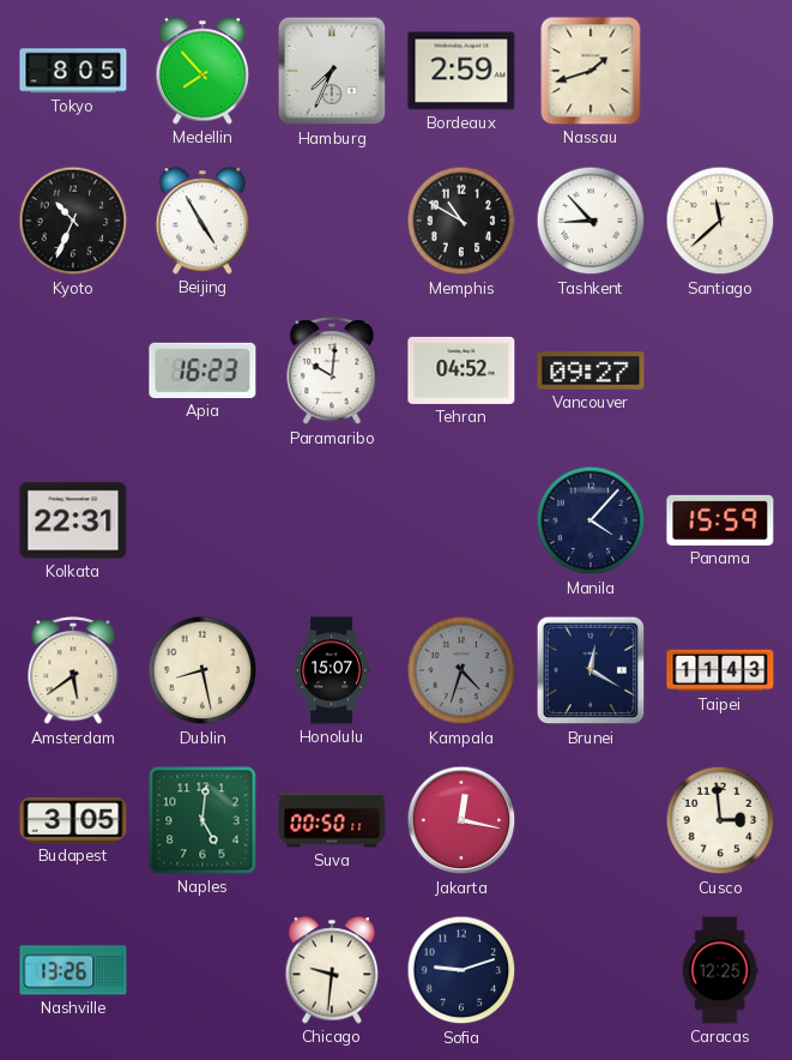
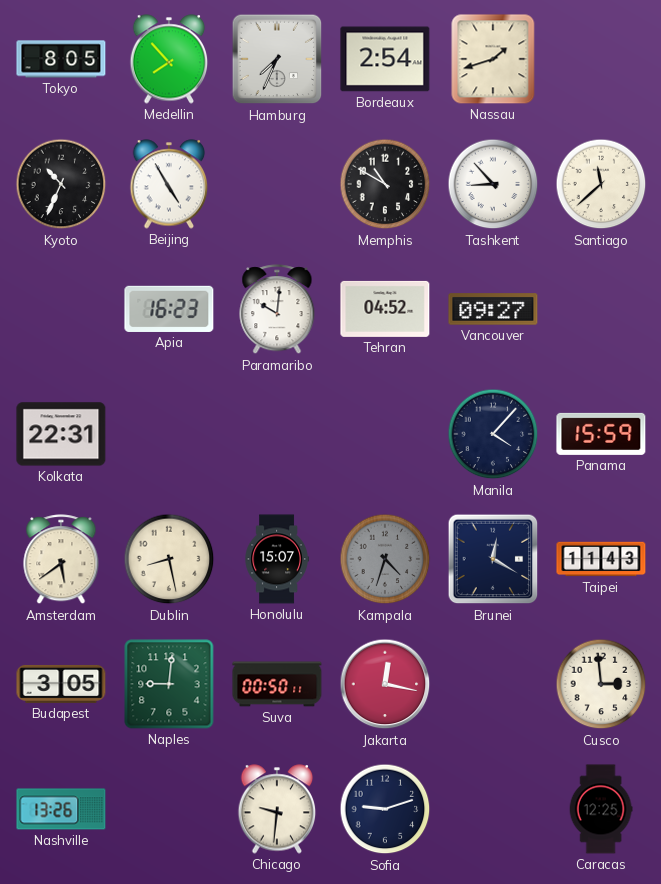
Bordeaux: 2:59 -> 2:54
Naples: 5:01 -> 9:01
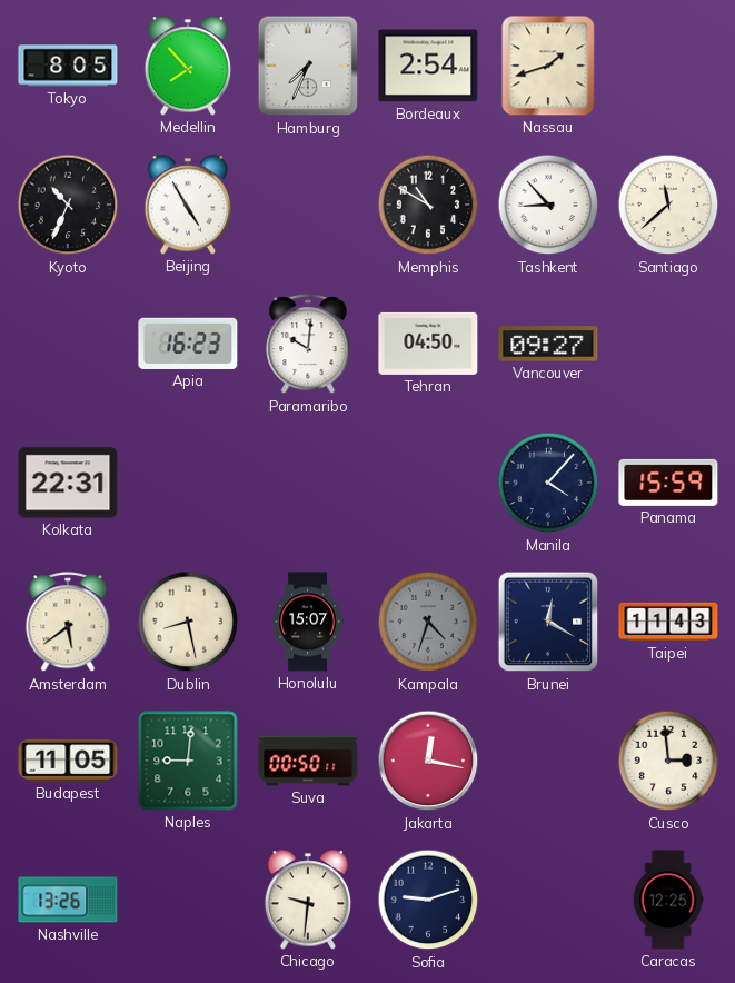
Tehran: 04:52 -> 04:50
Budapest: 3:05 -> 11:05
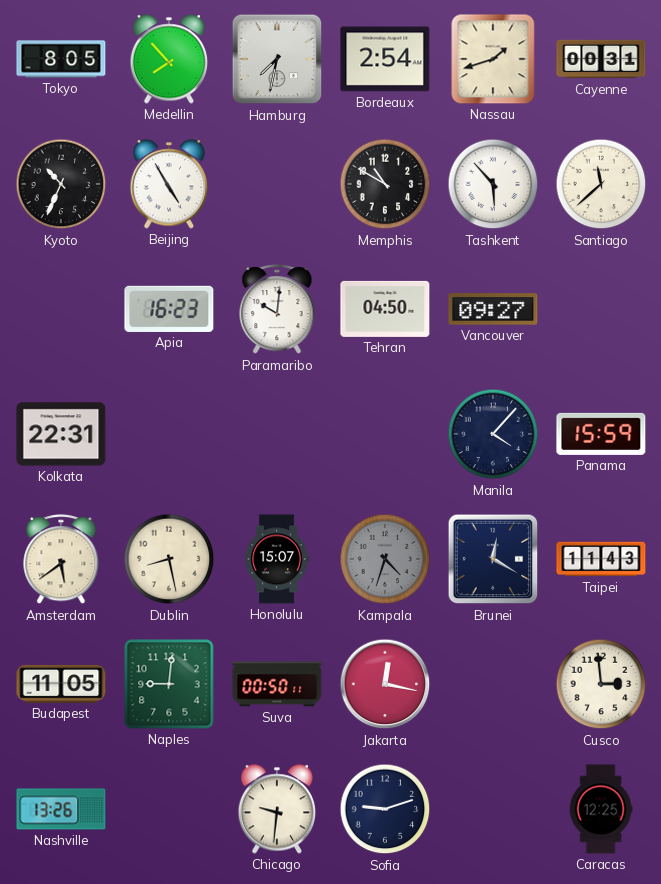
Hamburg: 7:34 -> 7:32
Cayenne: none -> 00:31
Tashkent: 8:53 -> 5:53
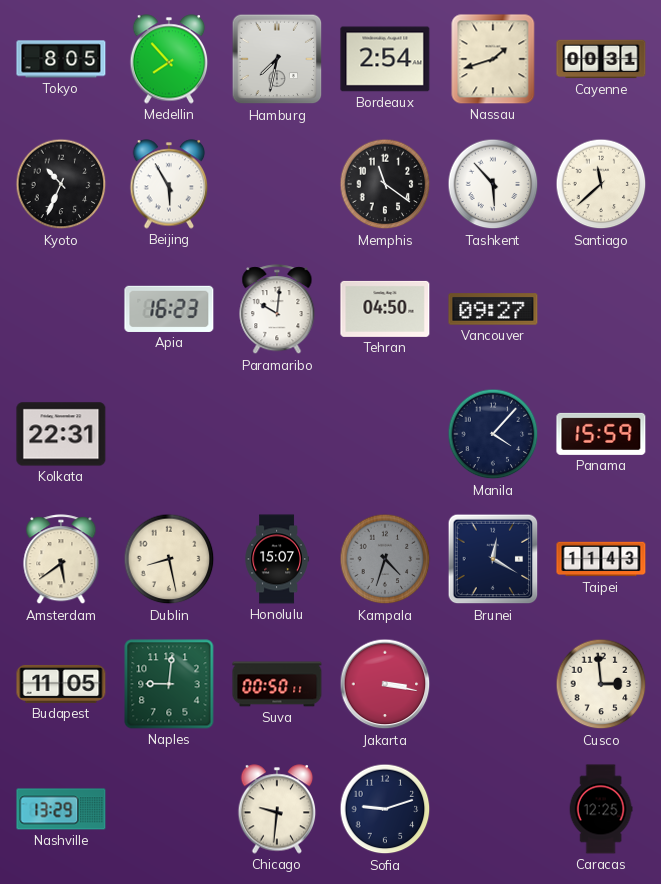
Beijing: 4:55 -> 5:55
Memphis: 10:50 -> 11:21
Jakarta: 12:17 -> 3:17
Nashville: 13:26 -> 13:29
